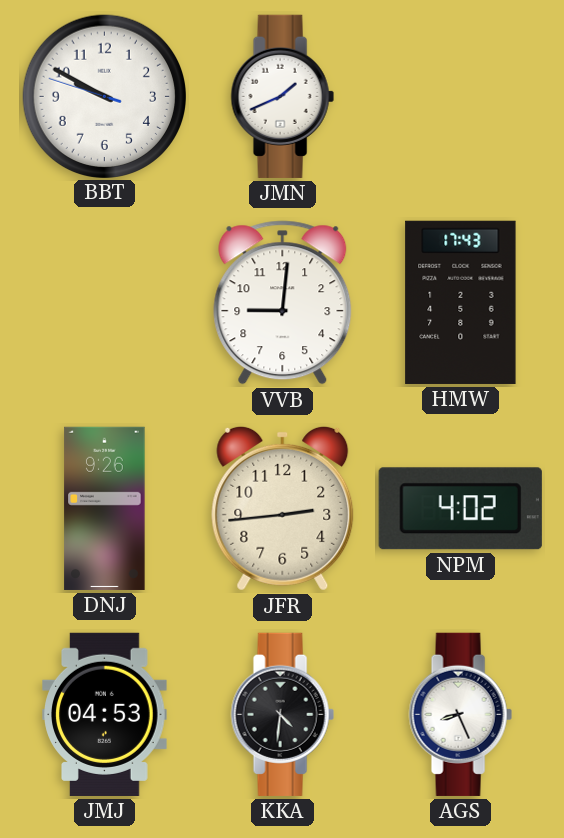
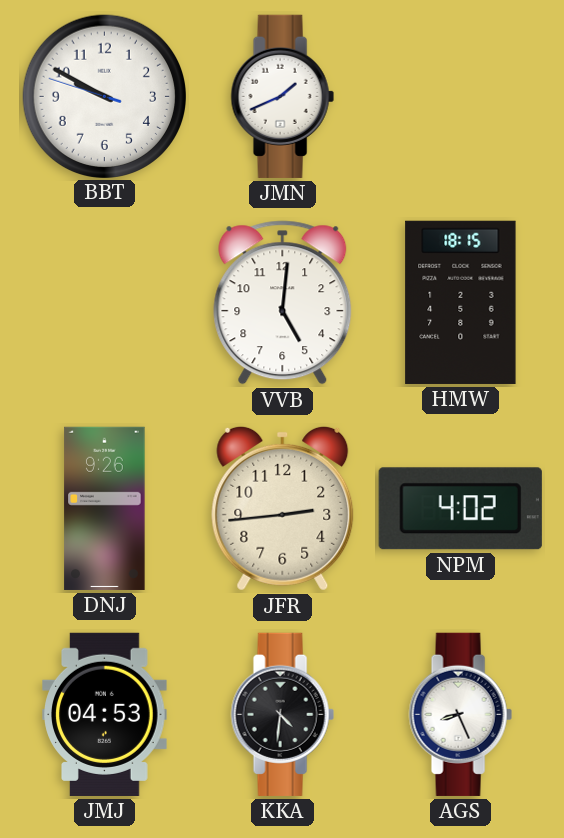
VVB: 9:01 -> 5:01
HMW: 17:43 -> 18:15
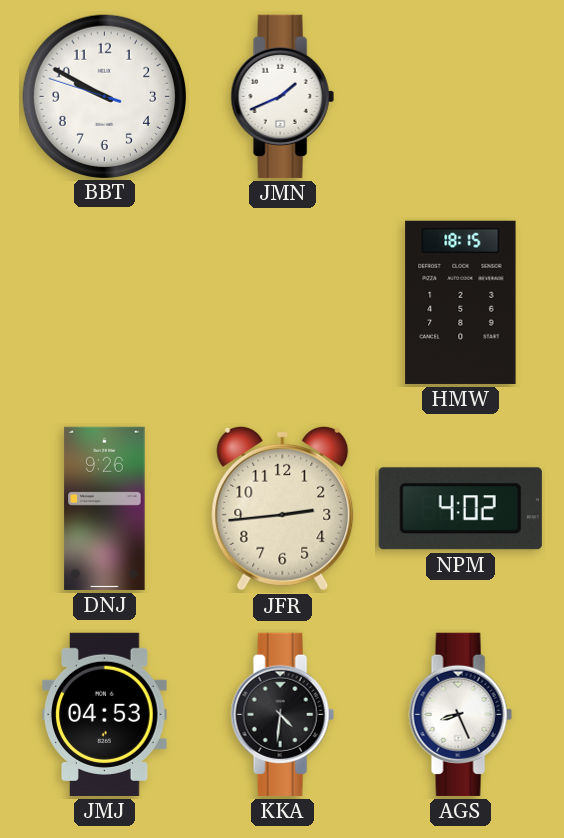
VVB: 5:01 -> none
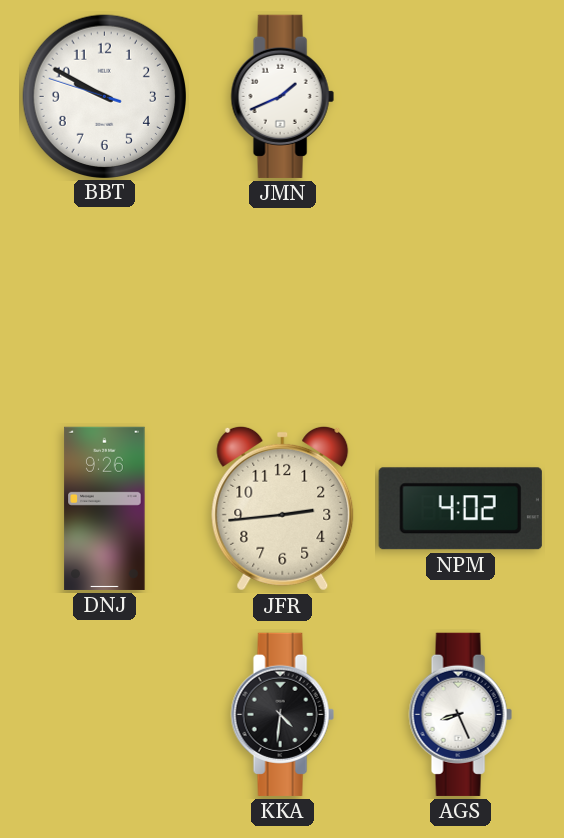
HMW: 18:15 -> none
JMJ: 04:53 -> none
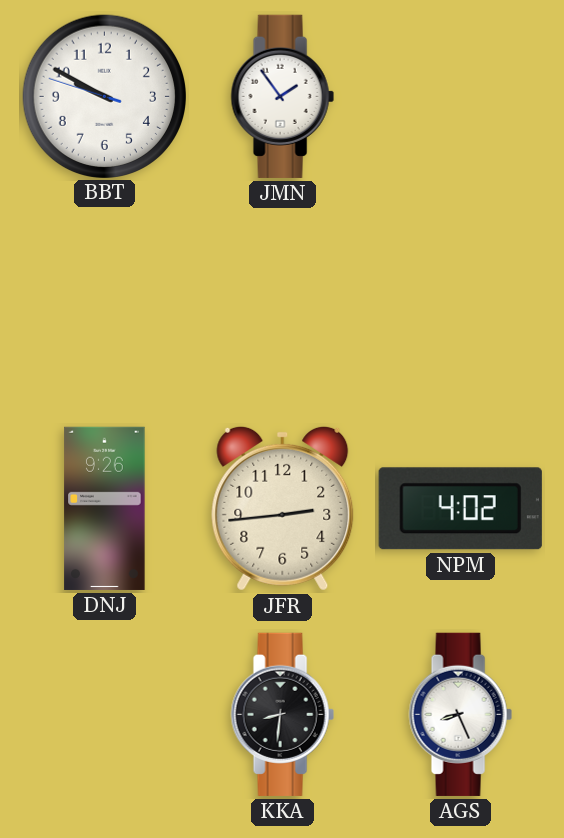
JMN: 1:41 -> 1:54
KKA: 4:31 -> 8:31
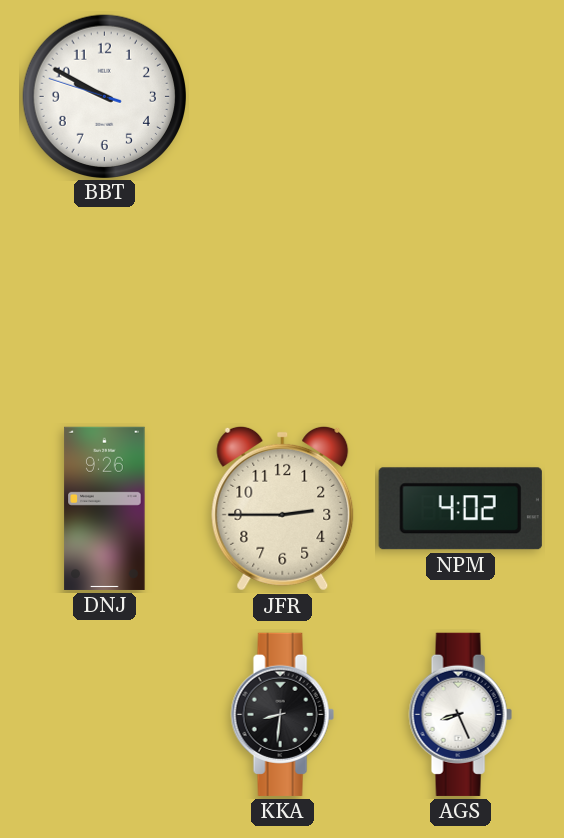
JMN: 1:54 -> none
JFR: 2:44 -> 2:45
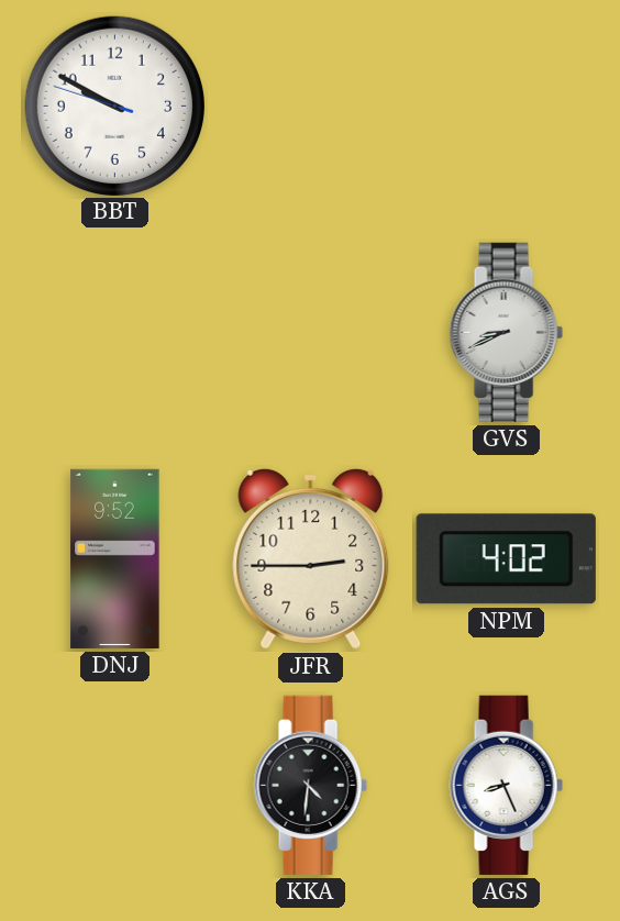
GVS: none -> 8:41
DNJ: 9:26 -> 9:52
KKA: 8:31 -> 4:31
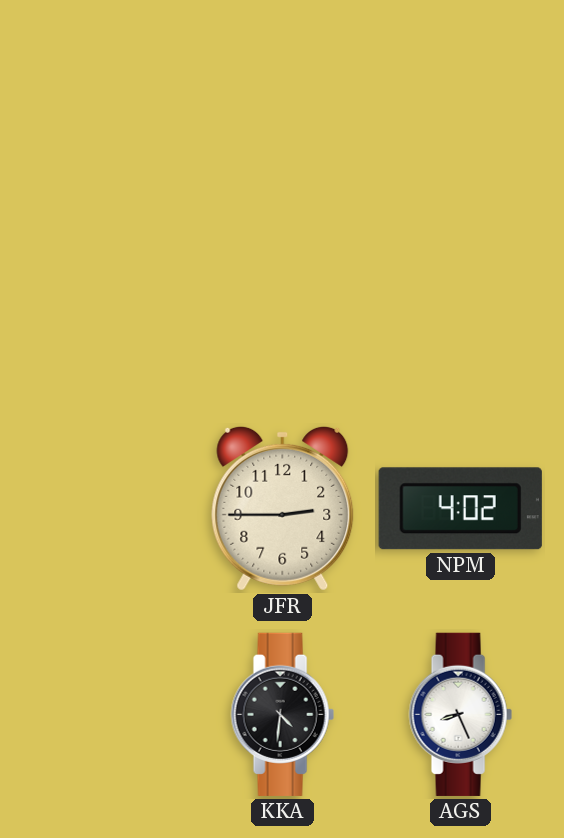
BBT: 9:49 -> none
GVS: 8:41 -> none
DNJ: 9:52 -> none
